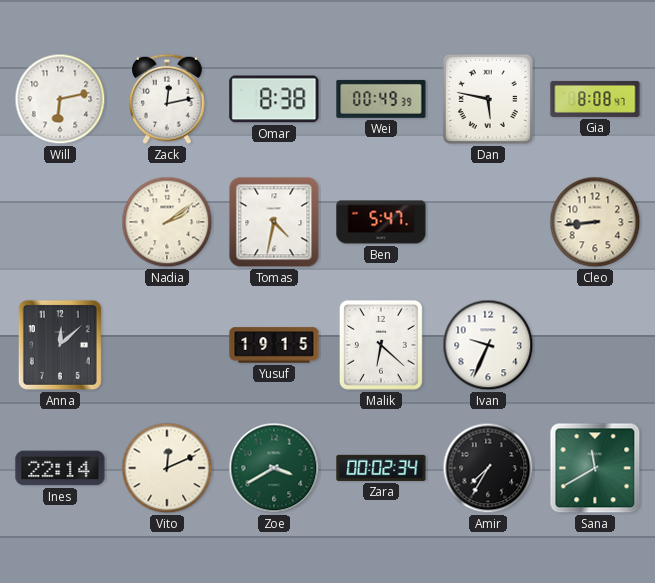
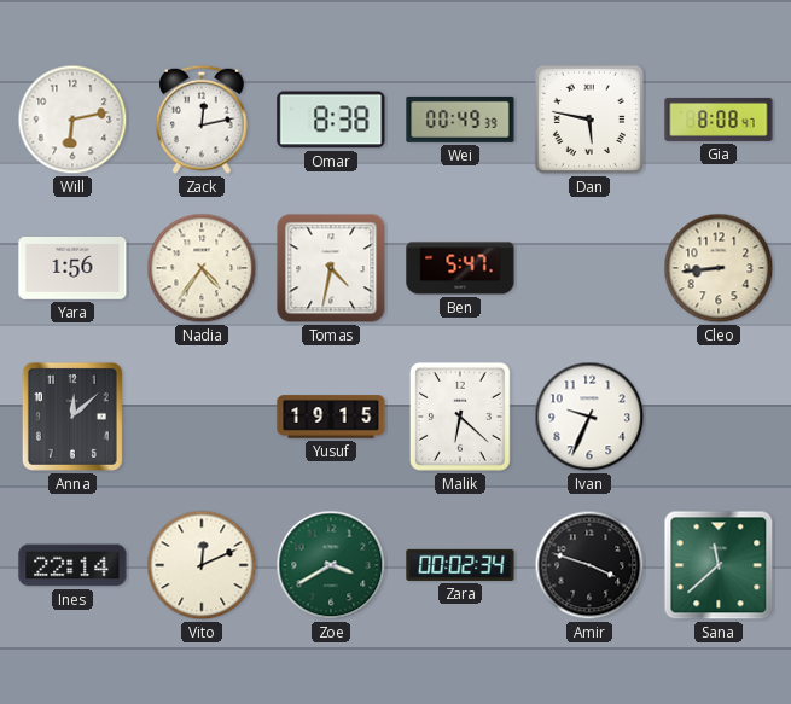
Yara: none -> 1:56
Nadia: 2:09 -> 4:36
Amir: 7:35 -> 3:48
Sana: 11:40 -> 11:38
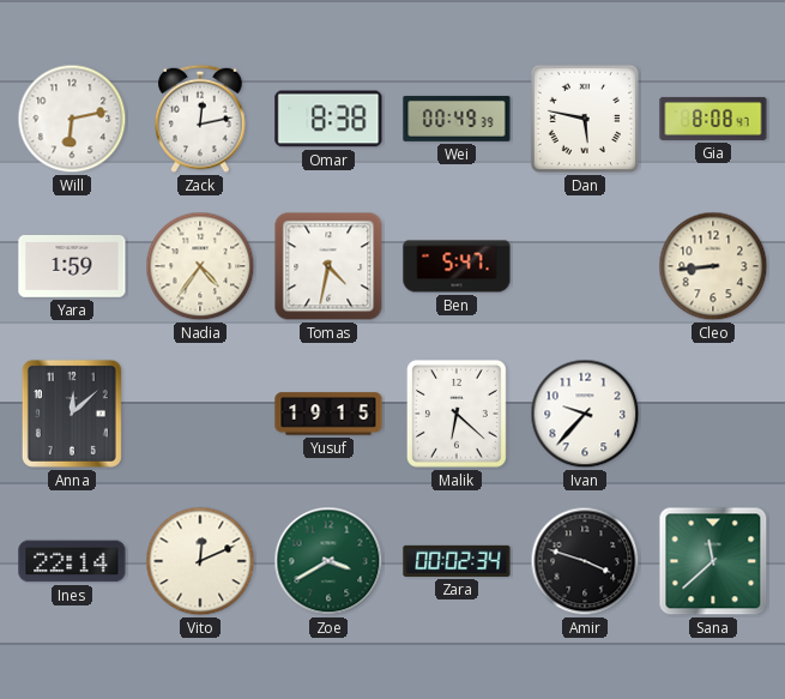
Yara: 1:56 -> 1:59
Ivan: 9:34 -> 9:37
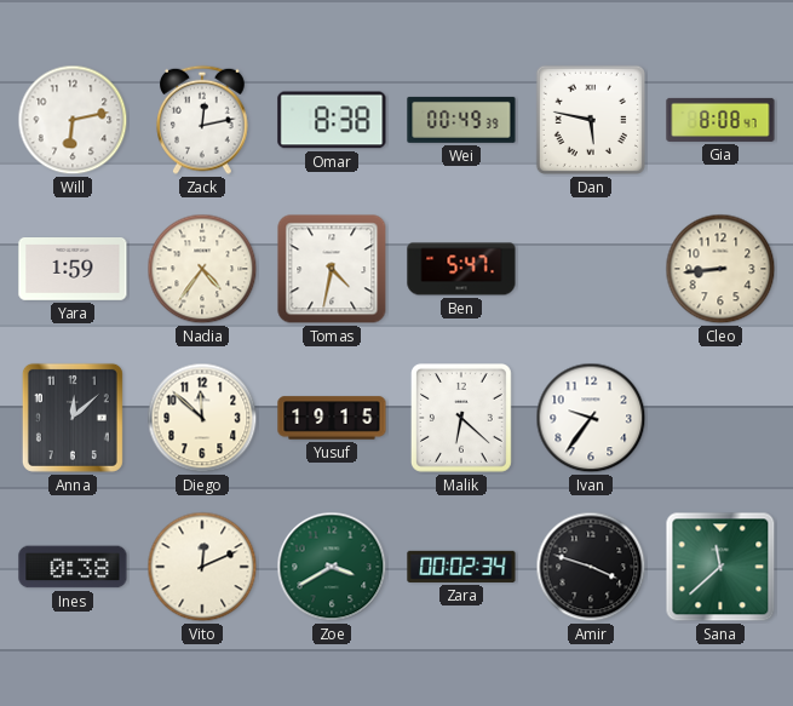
Diego: none -> 11:52
Ivan: 9:37 -> 9:36
Ines: 22:14 -> 0:38
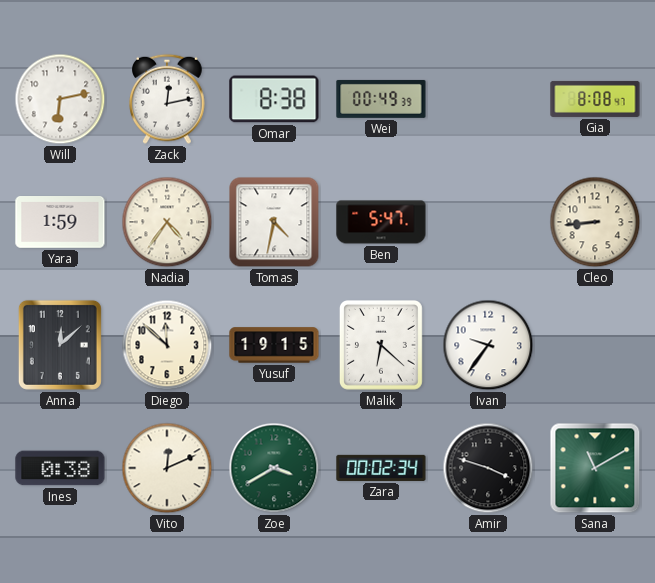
Dan: 5:47 -> none
Sana: 11:38 -> 11:10
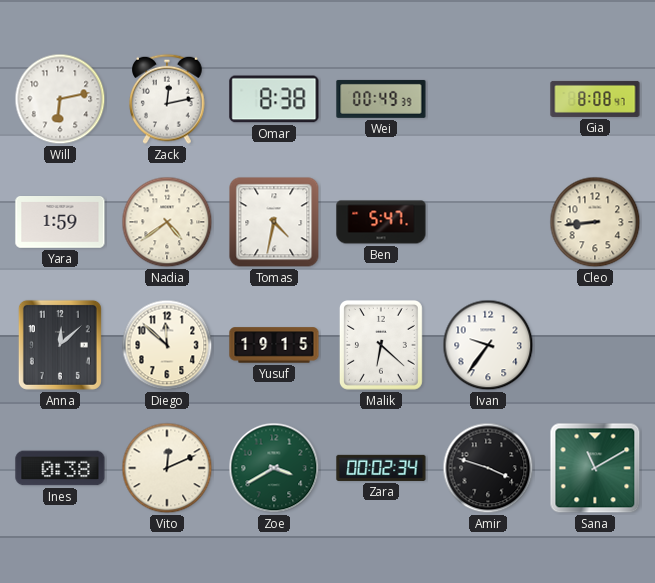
Nadia: 4:36 -> 4:39
